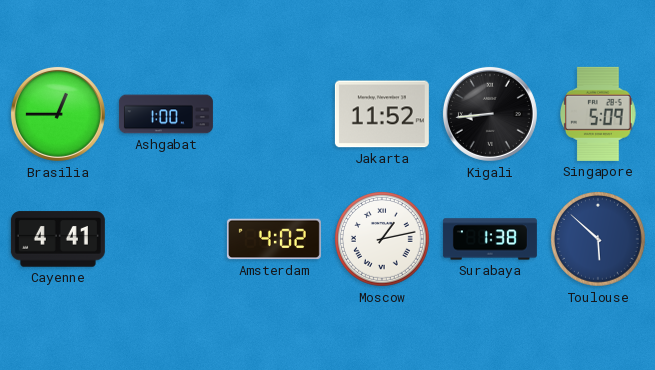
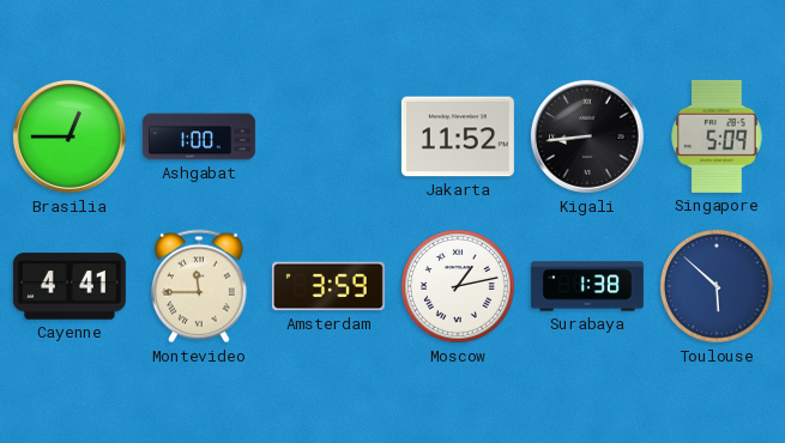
Montevideo: none -> 11:45
Amsterdam: 4:02 -> 3:59
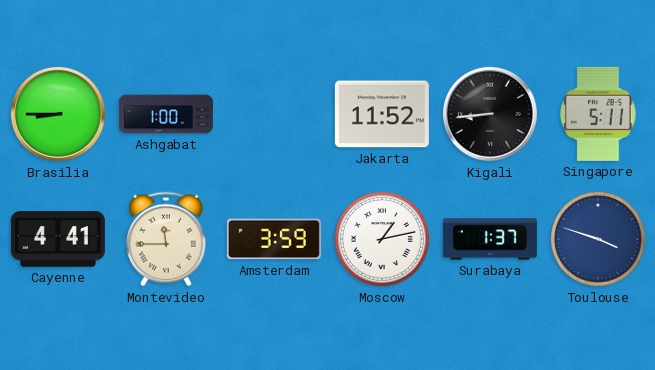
Brasilia: 12:45 -> 8:45
Singapore: 5:09 -> 5:11
Surabaya: 1:38 -> 1:37
Toulouse: 5:52 -> 3:48
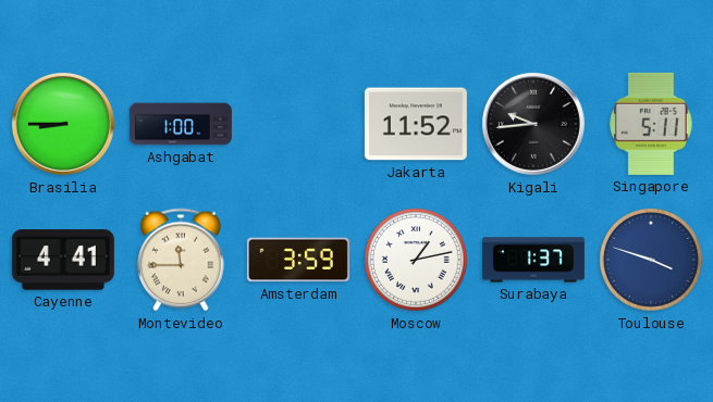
Kigali: 8:44 -> 9:44
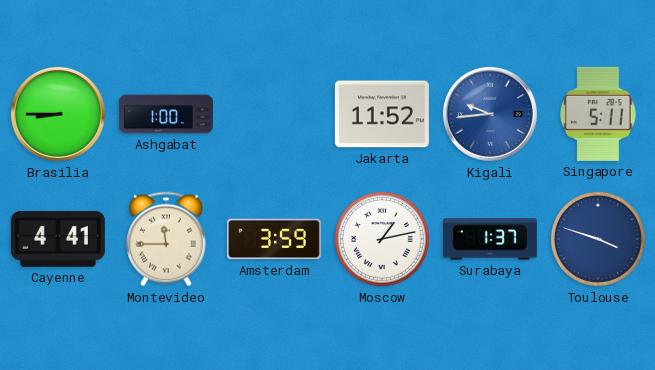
Kigali dial: black -> blue
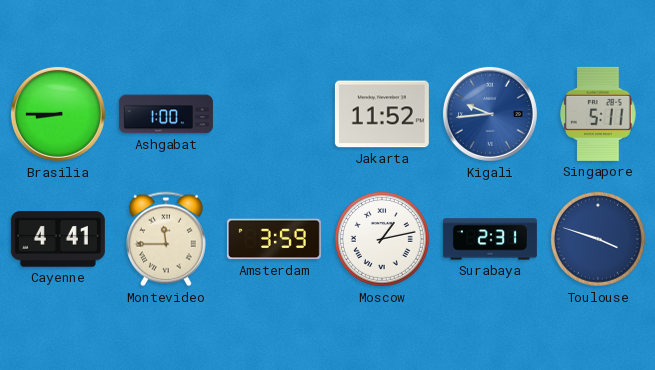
Surabaya: 1:37 -> 2:31
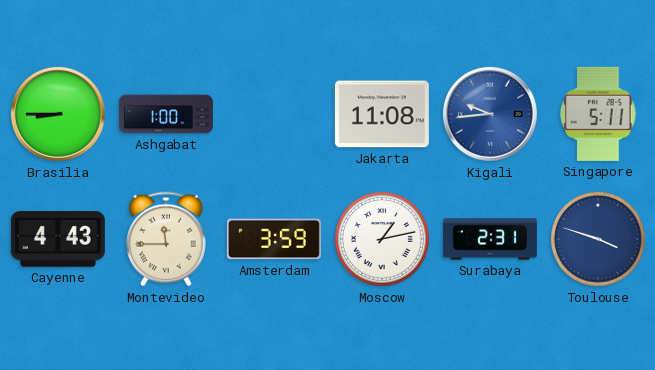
Jakarta: 11:52 -> 11:08
Cayenne: 4:41 -> 4:43
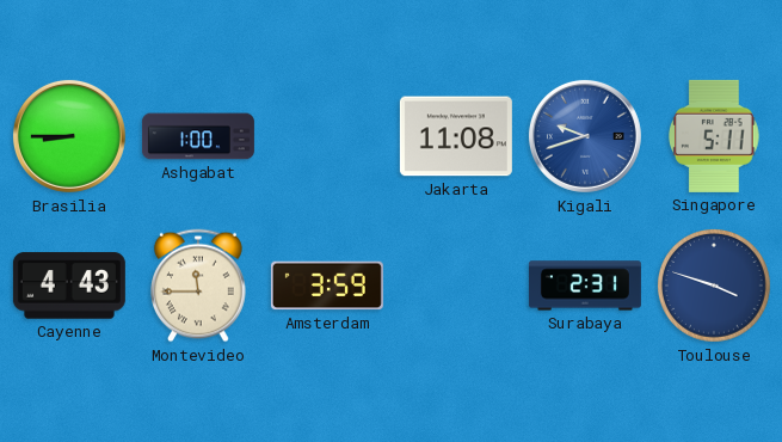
Kigali: 9:44 -> 9:42
Moscow: 1:13 -> none
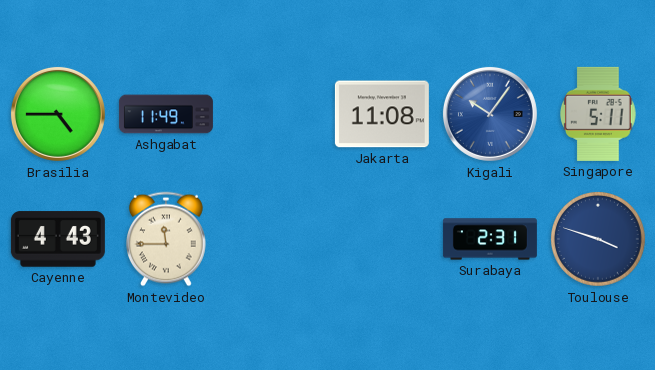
Brasilia: 8:45 -> 4:45
Ashgabat: 1:00 -> 11:49
Kigali: 9:42 -> 10:06
Amsterdam: 3:59 -> none
